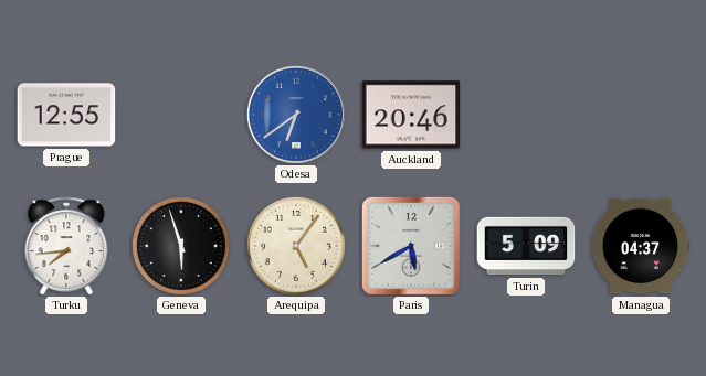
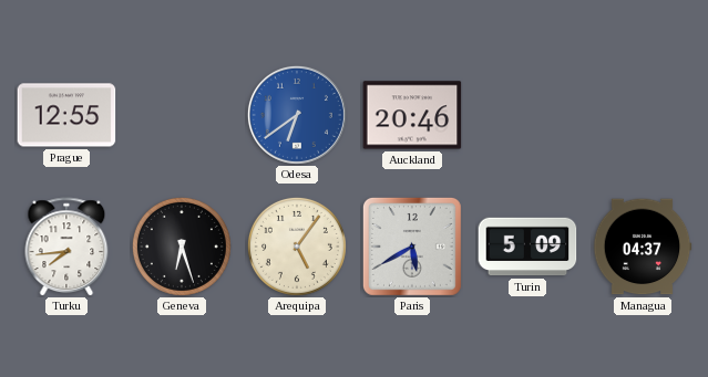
Geneva: 5:57 -> 6:27
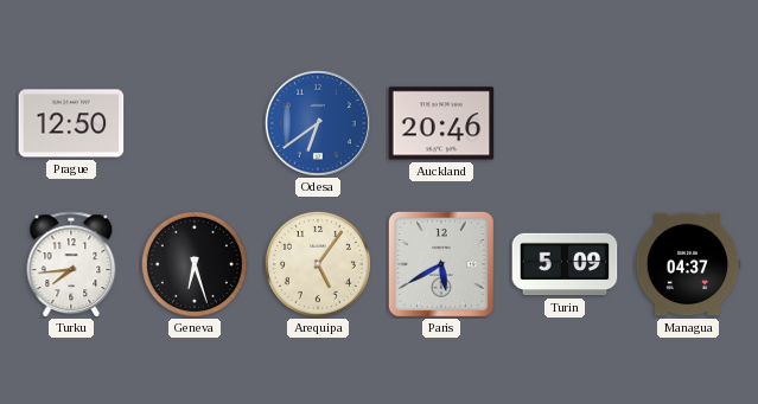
Prague: 12:55 -> 12:50
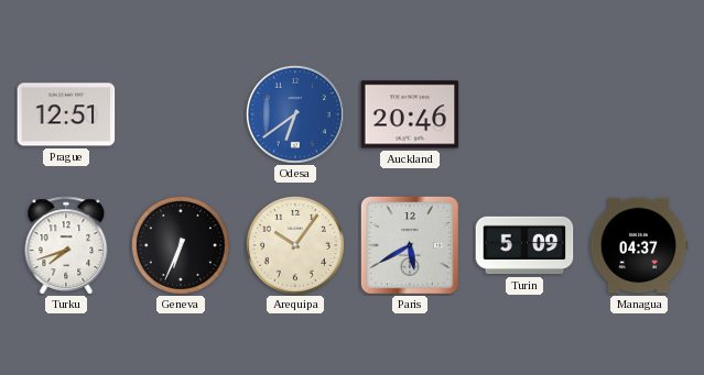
Prague: 12:50 -> 12:51
Turku: 7:44 -> 7:42
Geneva: 6:27 -> 6:34
Arequipa: 5:06 -> 10:06
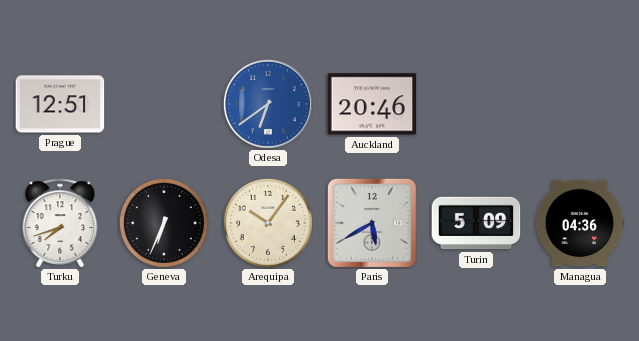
Managua: 04:37 -> 04:36
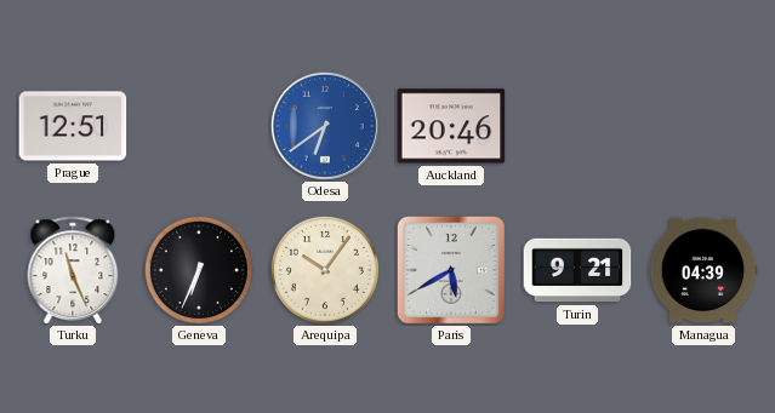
Turku: 7:42 -> 11:26
Turin: 5:09 -> 9:21
Managua: 04:36 -> 04:39
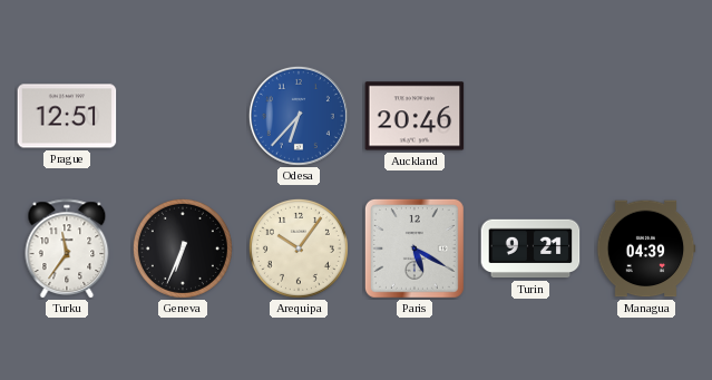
Odesa: 6:39 -> 6:37
Turku: 11:26 -> 11:36
Paris: 5:40 -> 5:20
